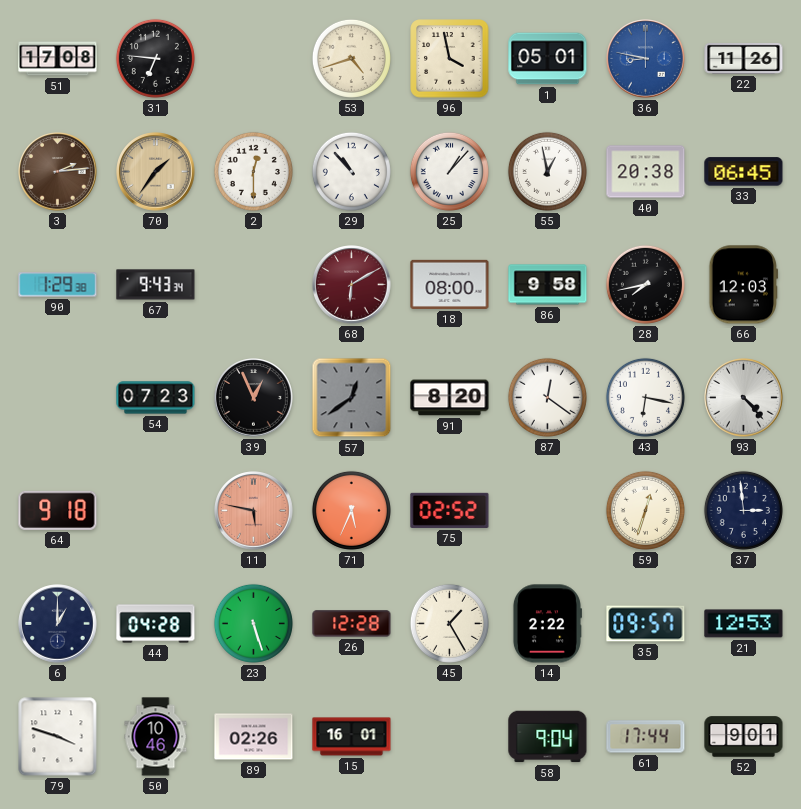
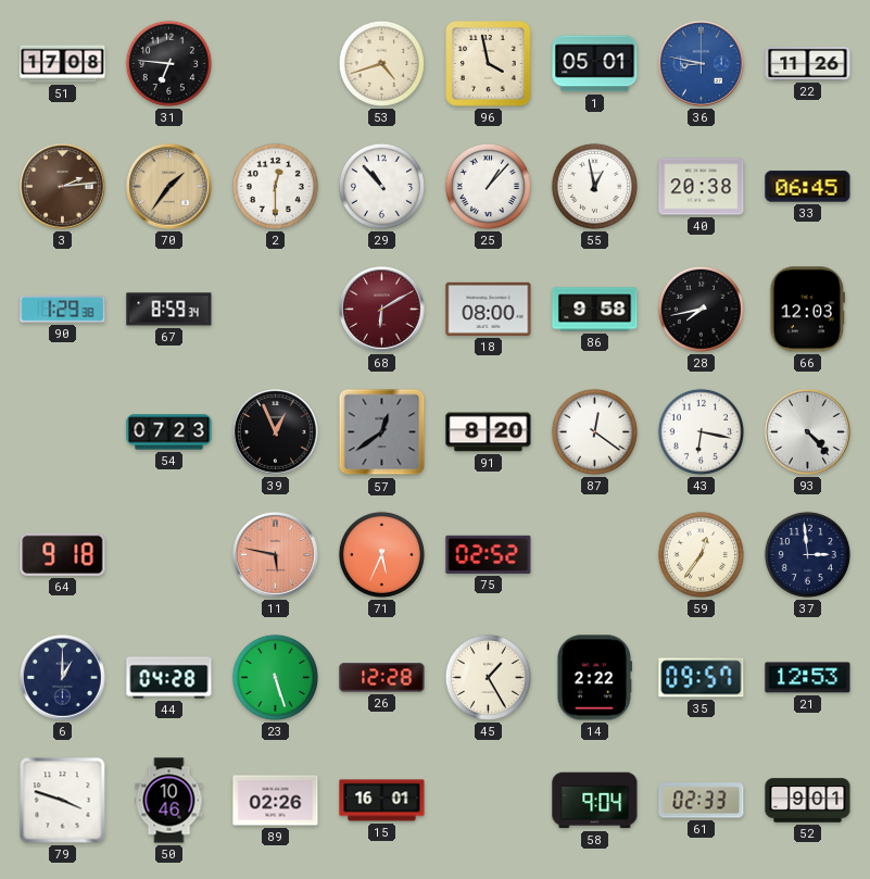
67: 9:43 -> 8:59
59: 12:33 -> 12:36
61: 17:44 -> 02:33
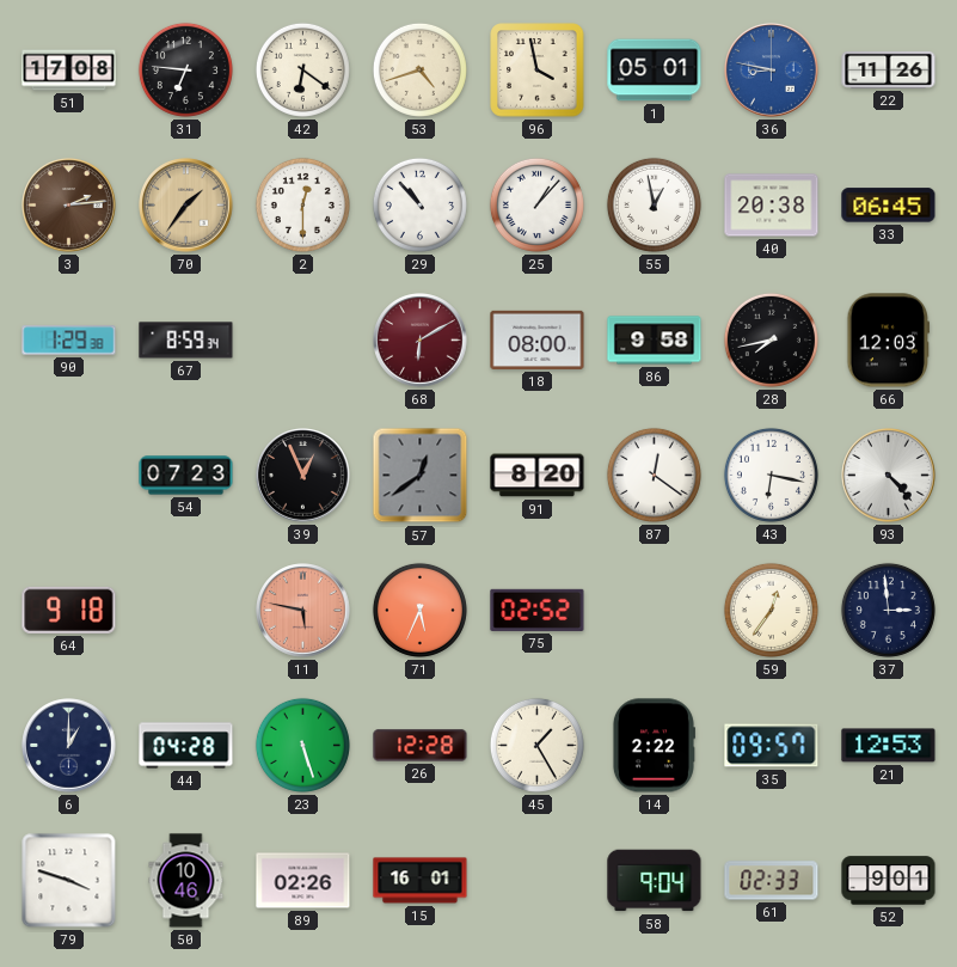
42: none -> 6:21
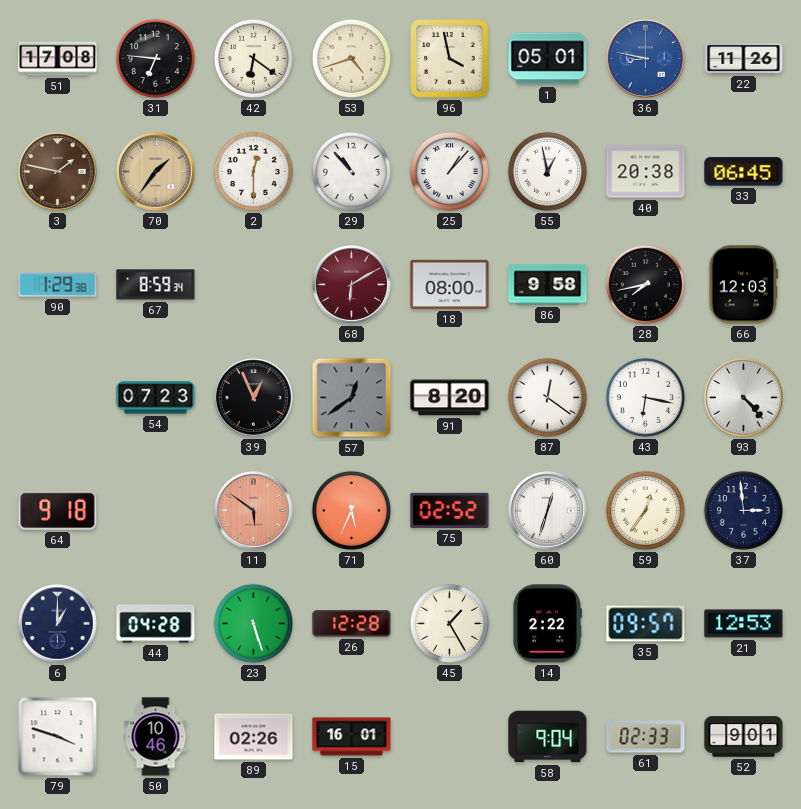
3: 2:14 -> 1:47
11: 5:47 -> 5:51
60: none -> 12:33
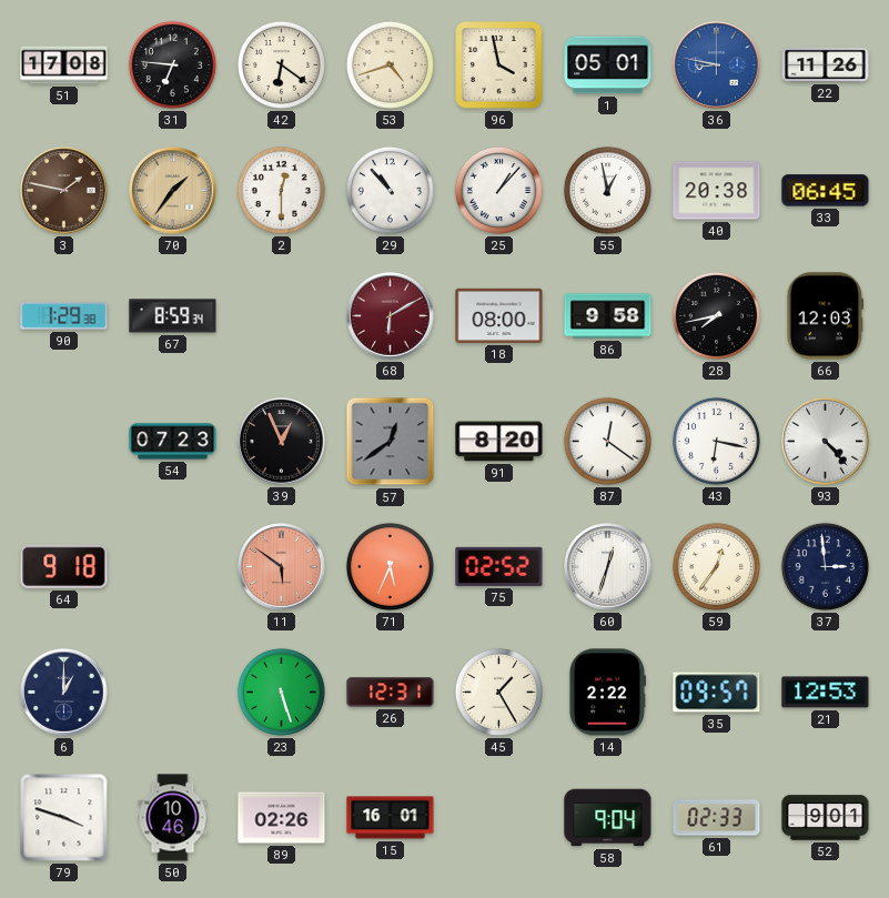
44: 04:28 -> none
26: 12:28 -> 12:31
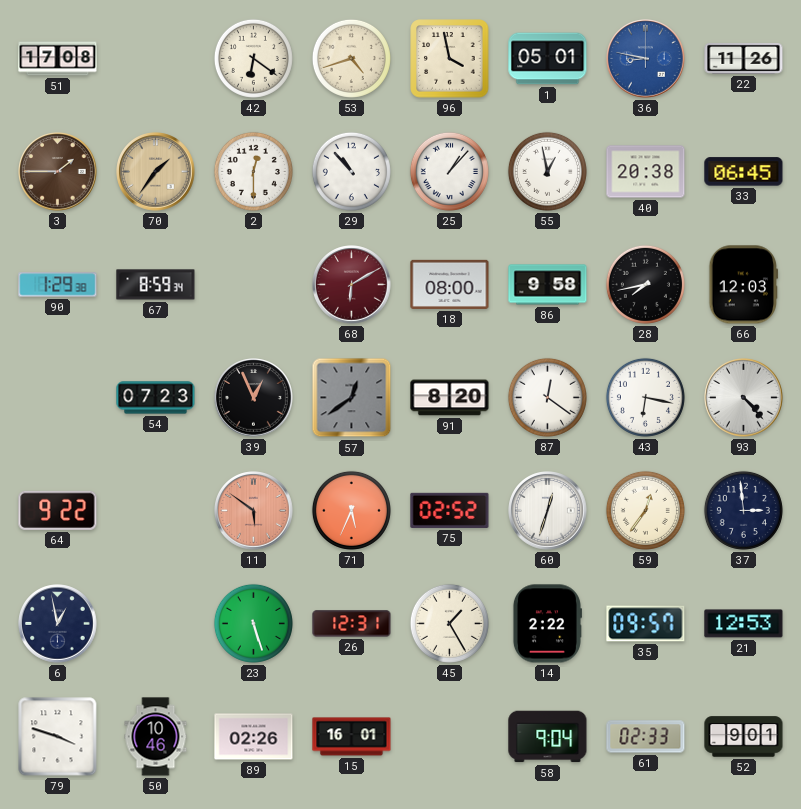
31: 6:46 -> none
3: 1:47 -> 1:45
64: 9:18 -> 9:22
6: 1:00 -> 12:58
